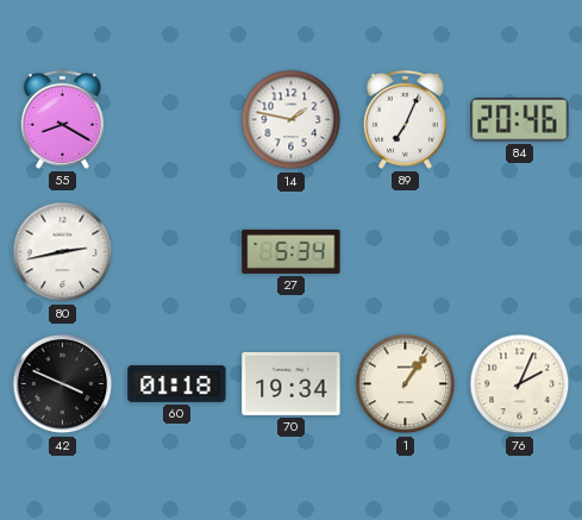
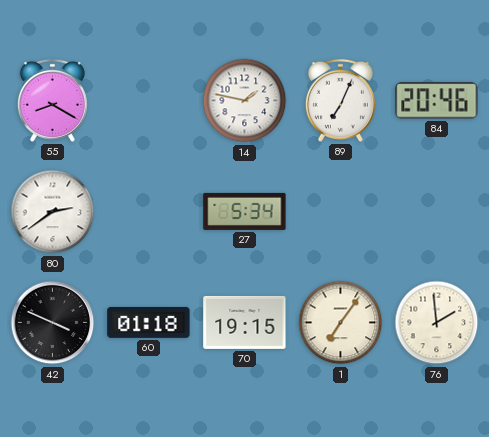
80: 2:43 -> 2:39
70: 19:34 -> 19:15
1: 1:06 -> 7:06
76: 2:04 -> 1:59
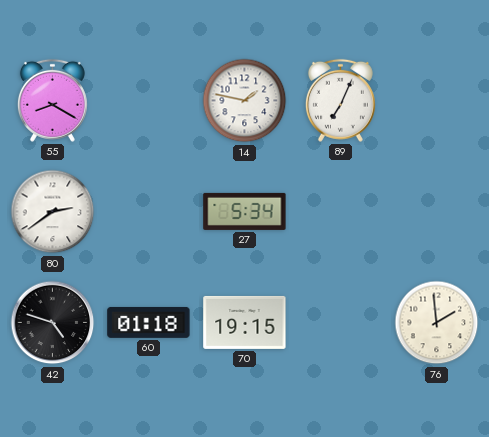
84: 20:46 -> none
42: 3:49 -> 4:48
1: 7:06 -> none
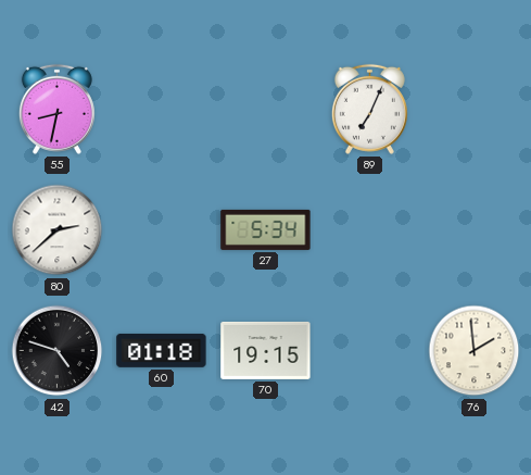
55: 8:20 -> 8:32
14: 1:47 -> none
80: 2:39 -> 2:38
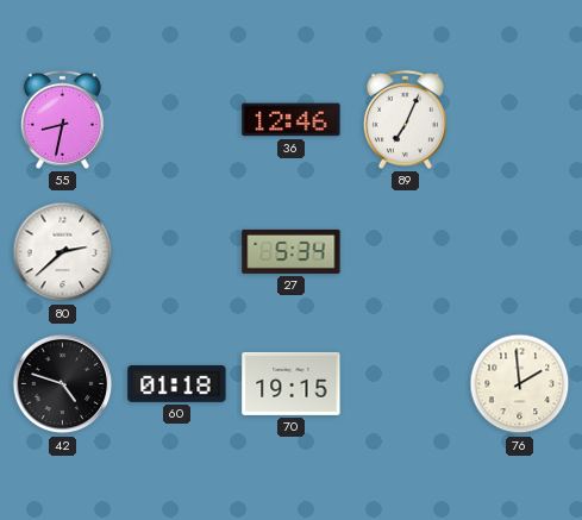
36: none -> 12:46
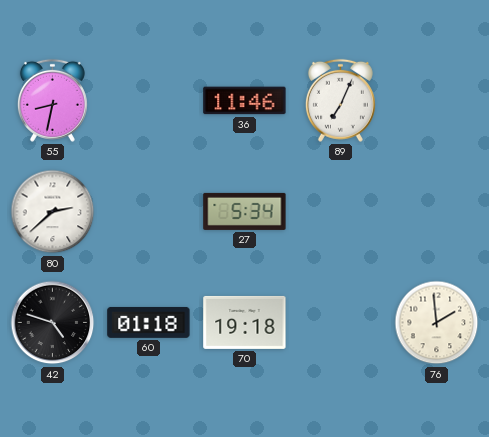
36: 12:46 -> 11:46
70: 19:15 -> 19:18
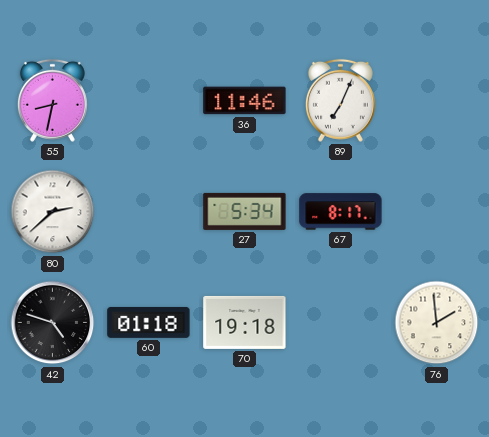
67: none -> 8:17
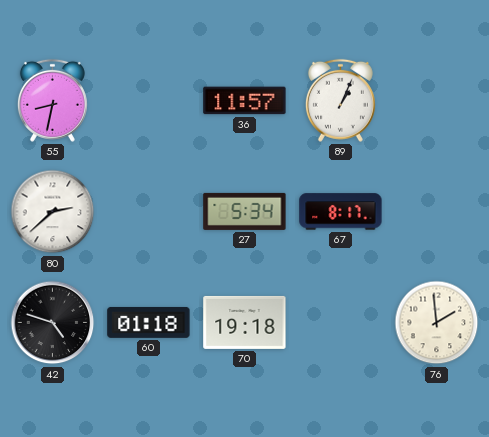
36: 11:46 -> 11:57
89: 7:04 -> 1:04
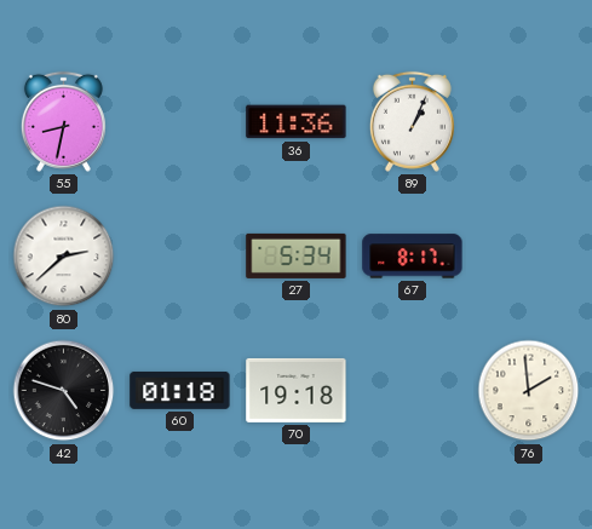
36: 11:57 -> 11:36
